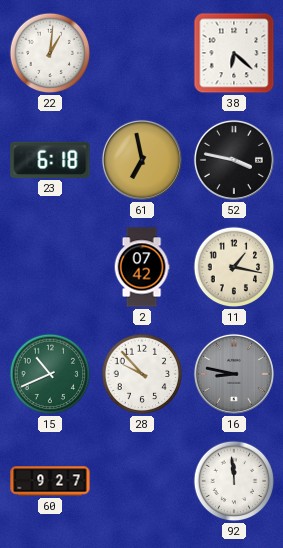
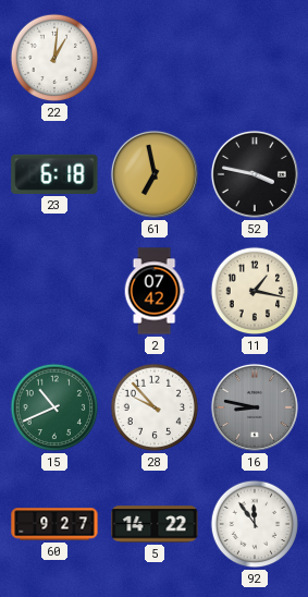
38: 6:22 -> none
5: none -> 14:22
92: 11:59 -> 11:54
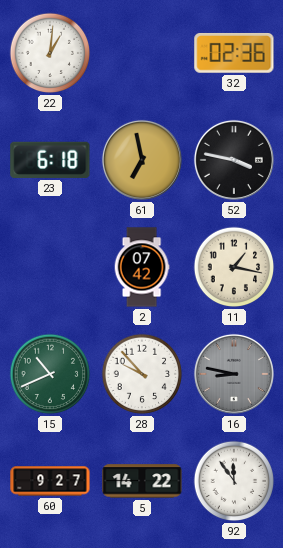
32: none -> 02:36
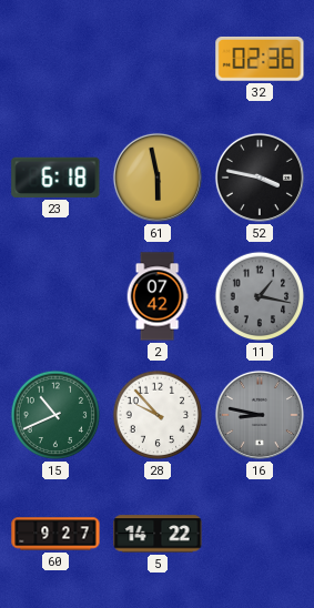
22: 1:01 -> none
61: 6:58 -> 5:58
11 dial: cream -> grey
92: 11:54 -> none
